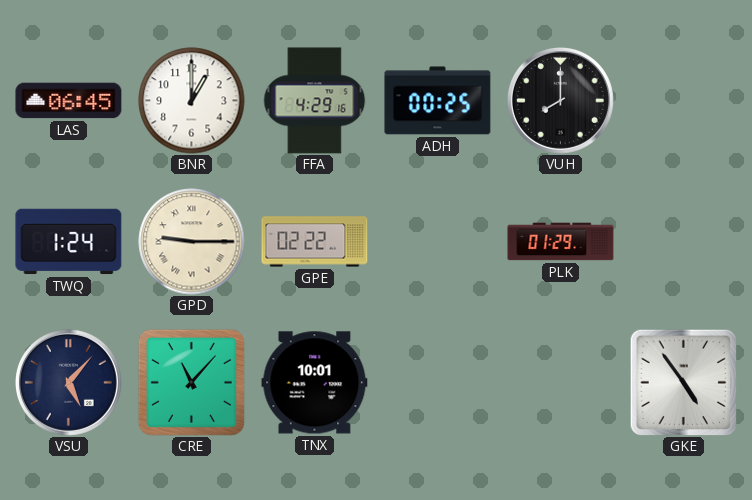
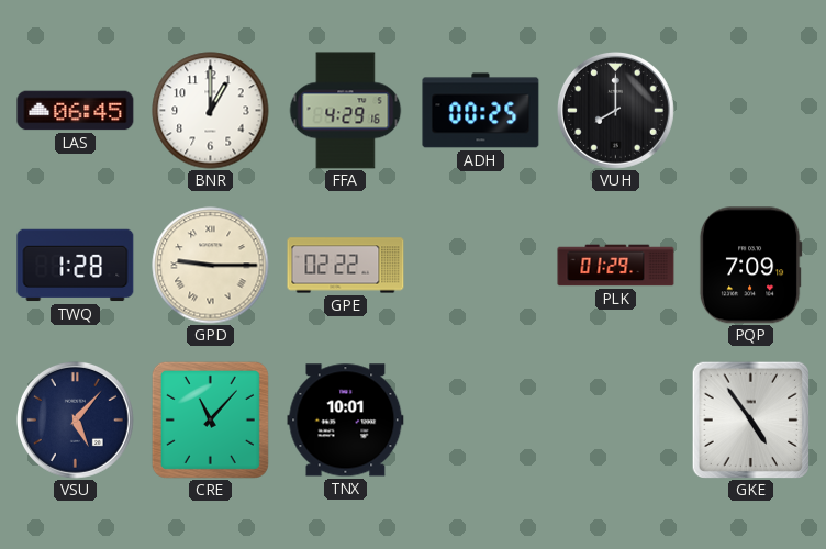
TWQ: 1:24 -> 1:28
PQP: none -> 7:09
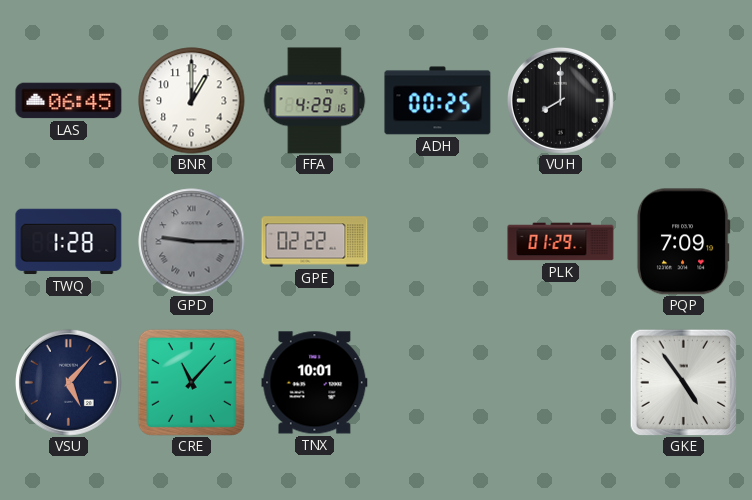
GPD dial: cream -> grey
